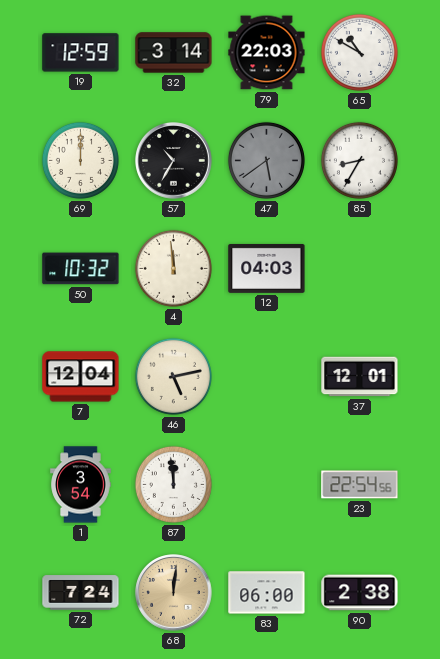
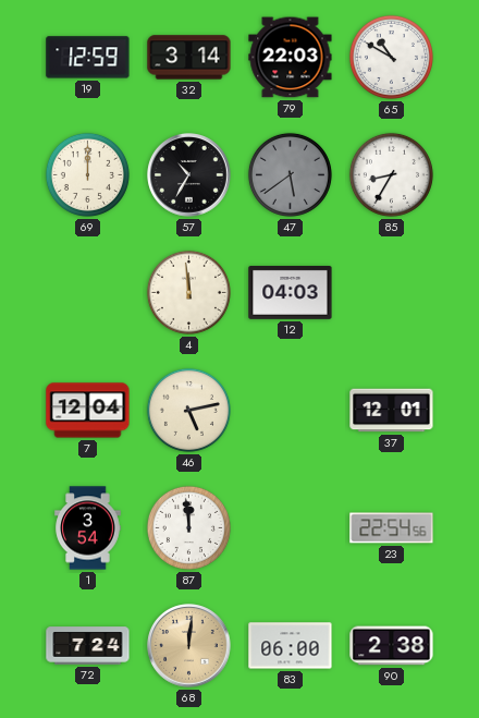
50: 10:32 -> none
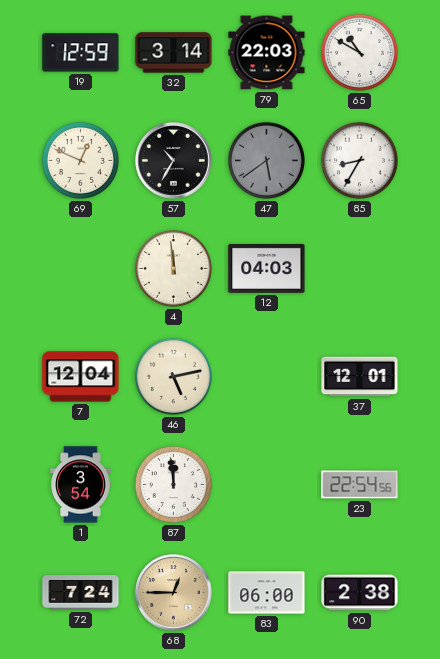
69: 12:00 -> 12:49
68: 12:01 -> 12:45
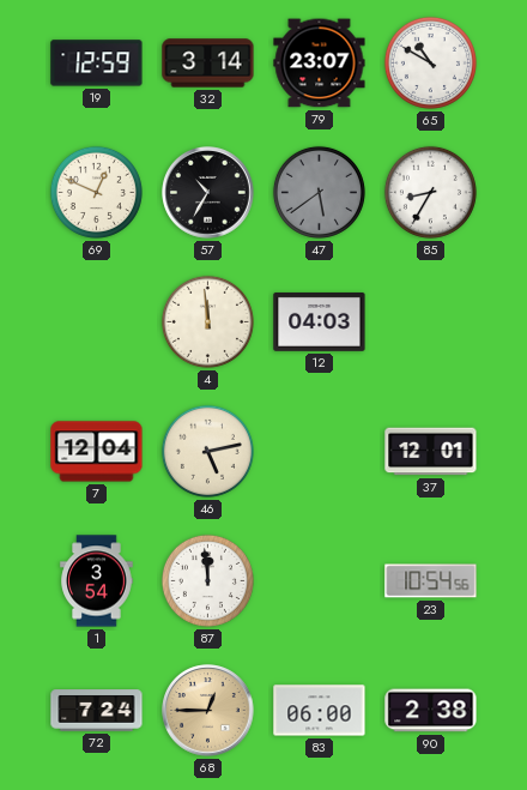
79: 22:03 -> 23:07
23: 22:54 -> 10:54
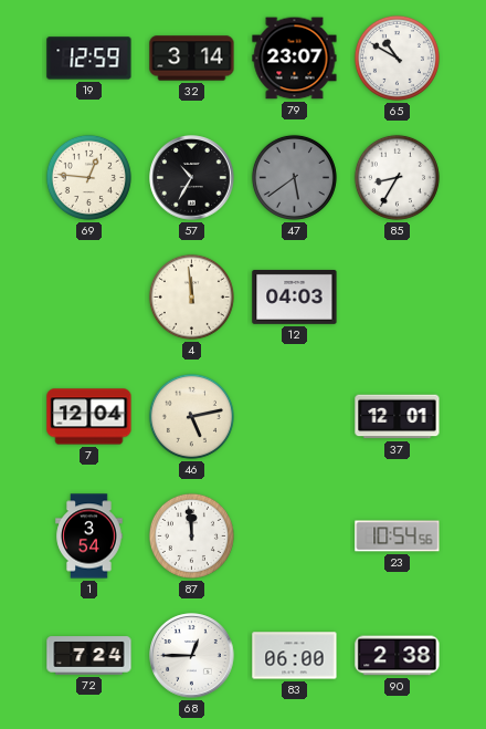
69: 12:49 -> 12:46
68 dial: champagne -> white
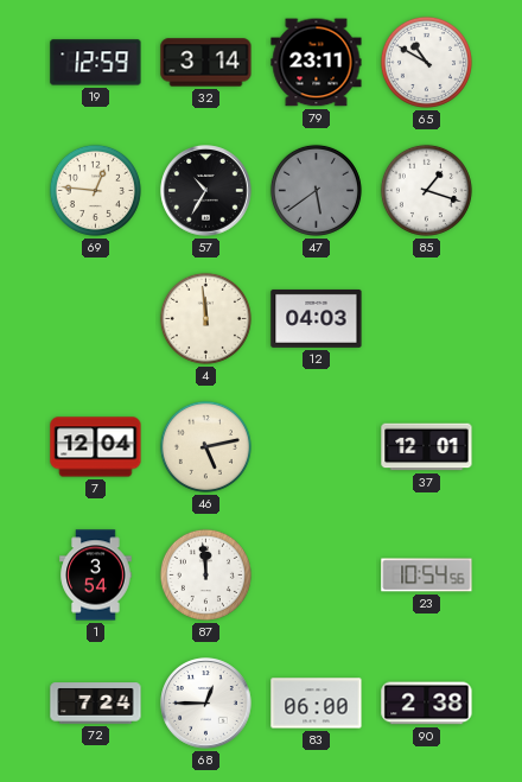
79: 23:07 -> 23:11
85: 8:35 -> 1:18
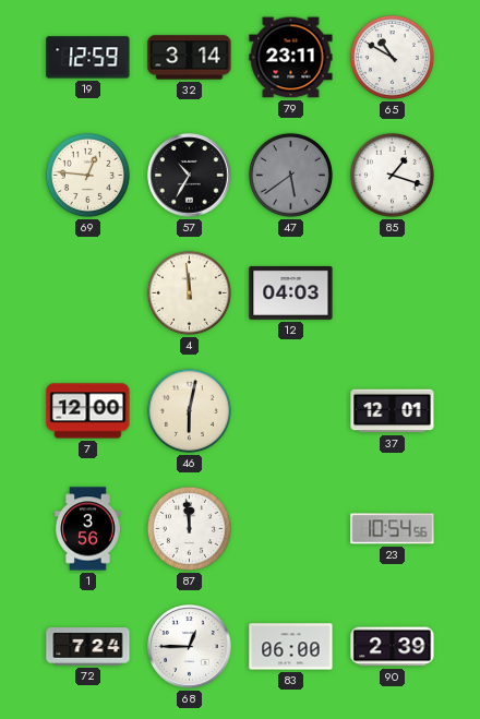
7: 12:04 -> 12:00
46: 5:13 -> 6:02
1: 3:54 -> 3:56
90: 2:38 -> 2:39
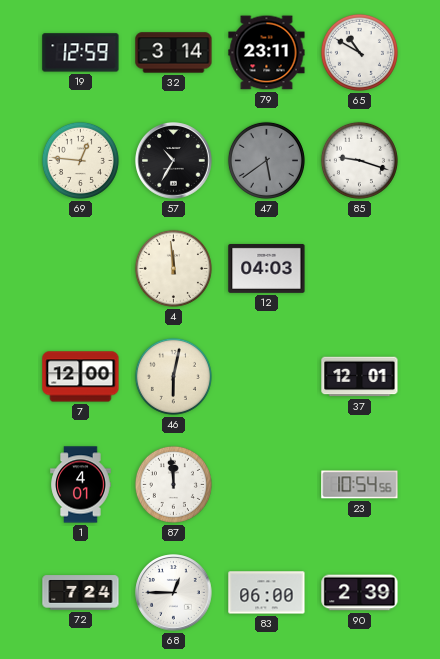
85: 1:18 -> 9:18
1: 3:56 -> 4:01
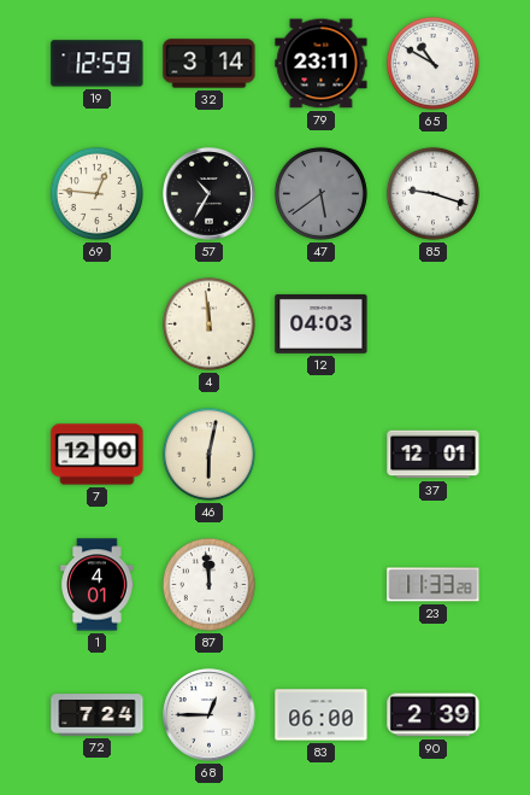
23: 10:54 -> 11:33
